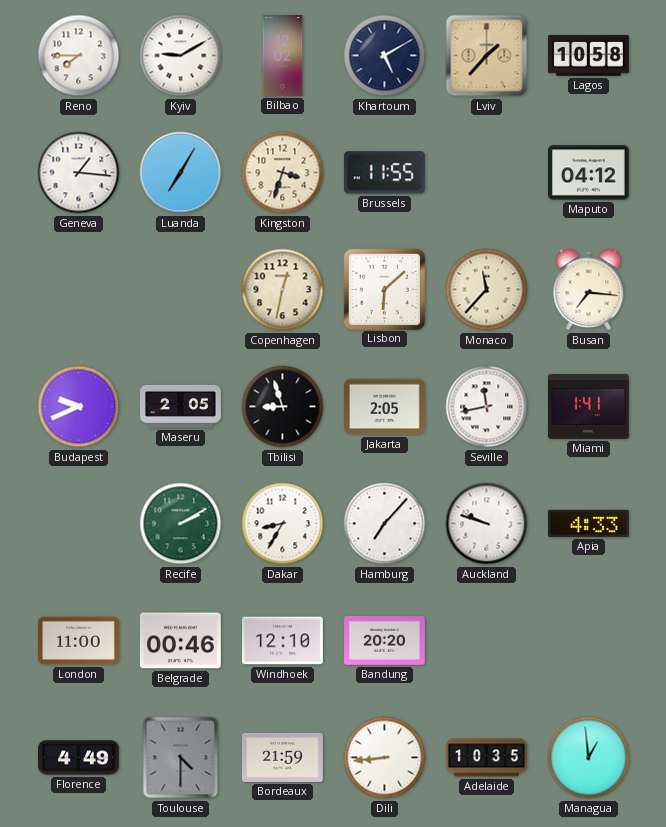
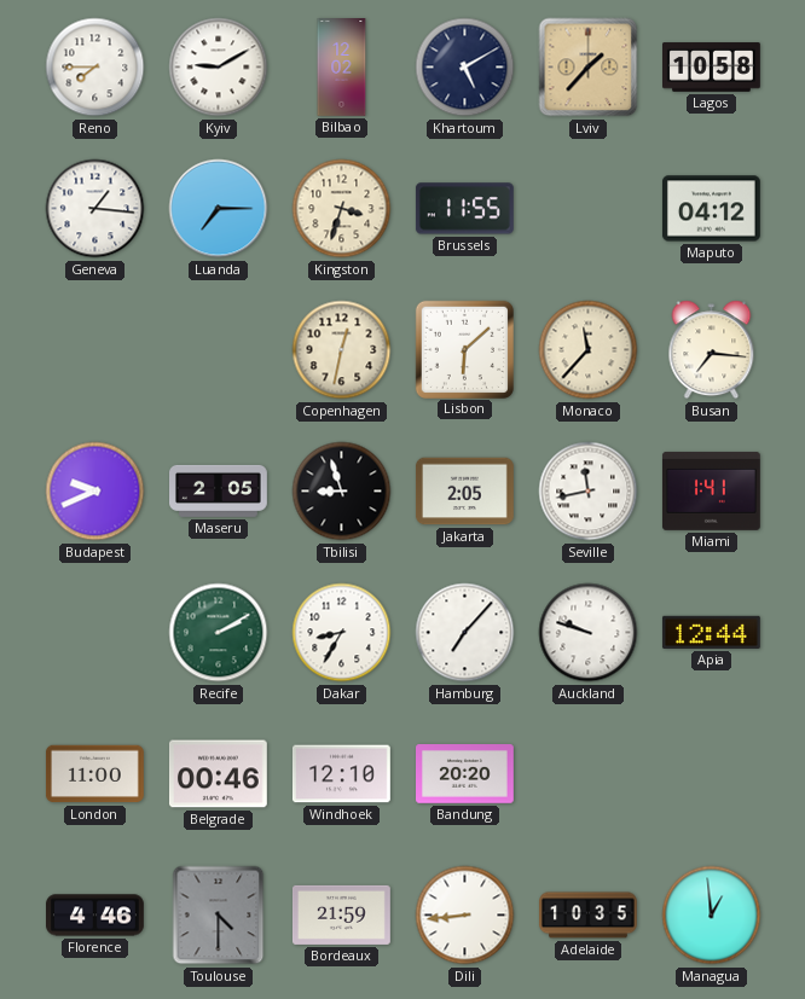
Luanda: 7:05 -> 7:15
Apia: 4:33 -> 12:44
Florence: 4:49 -> 4:46
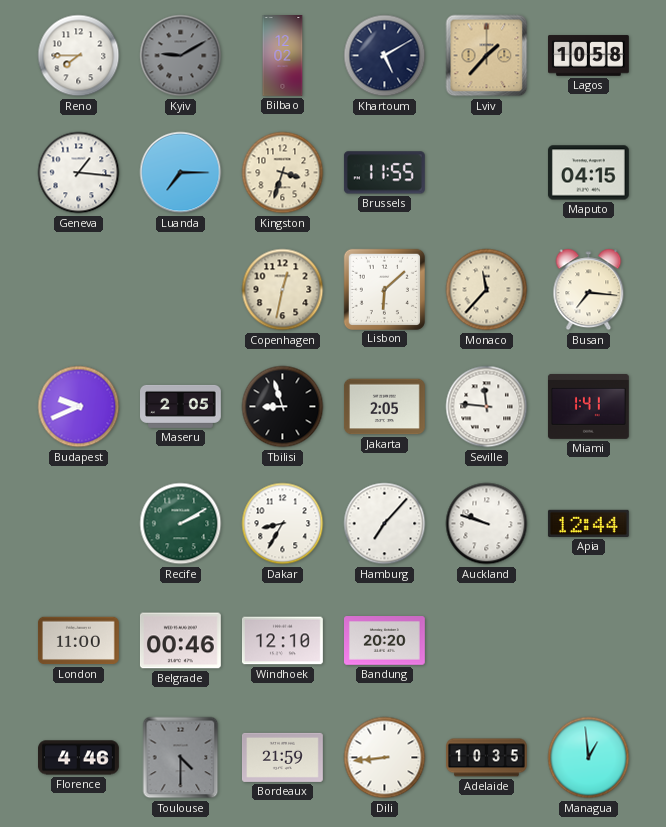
Kyiv dial: white -> grey
Maputo: 04:12 -> 04:15
Seville: 11:43 -> 11:46
